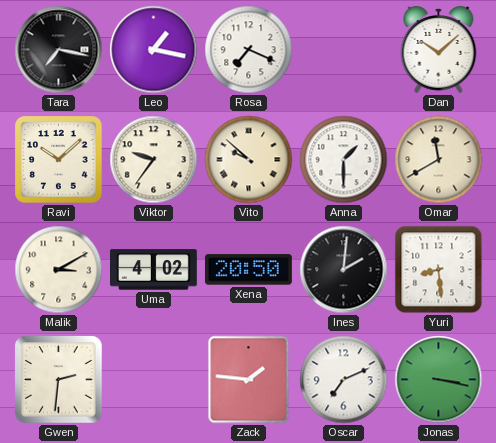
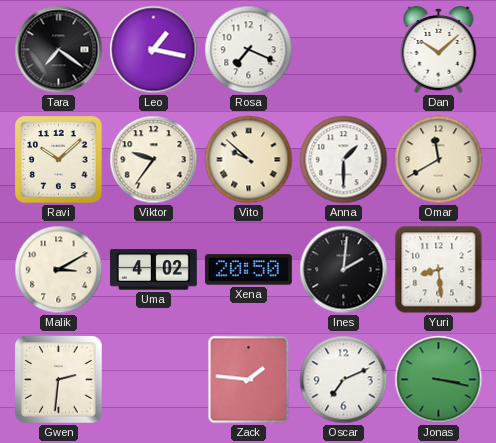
Tara: 7:17 -> 7:21
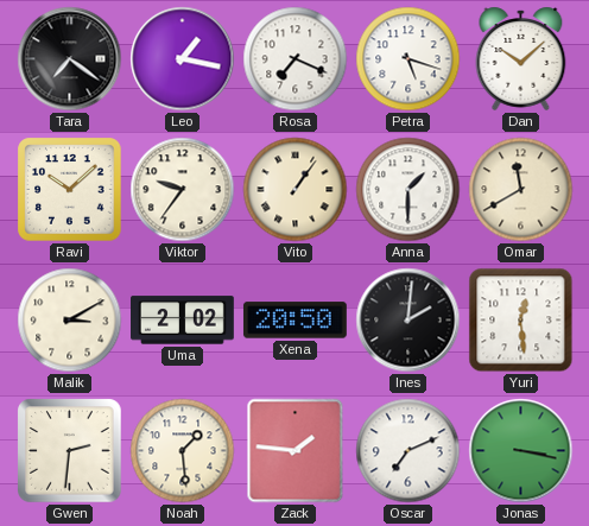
Petra: none -> 5:18
Vito: 9:52 -> 1:06
Uma: 4:02 -> 2:02
Yuri: 8:29 -> 12:29
Noah: none -> 1:29
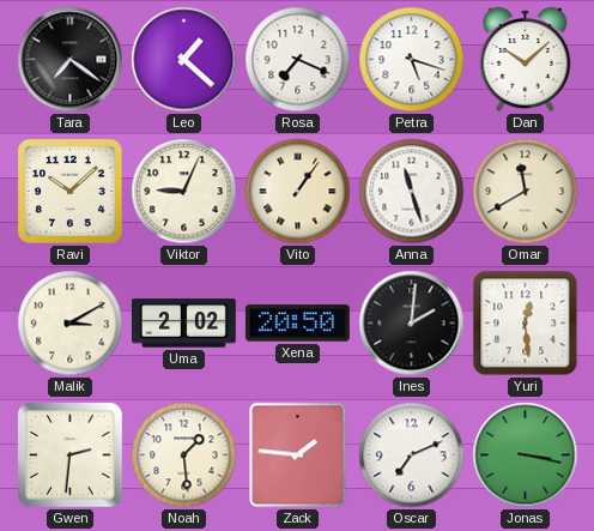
Leo: 1:17 -> 1:22
Viktor: 9:36 -> 9:04
Anna: 1:30 -> 11:27
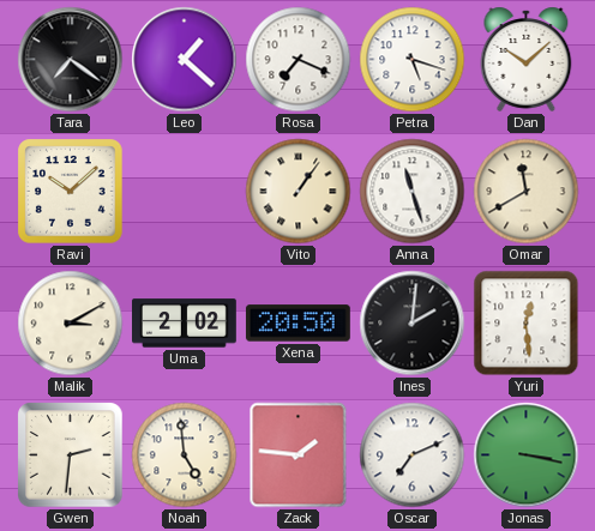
Viktor: 9:04 -> none
Noah: 1:29 -> 4:59
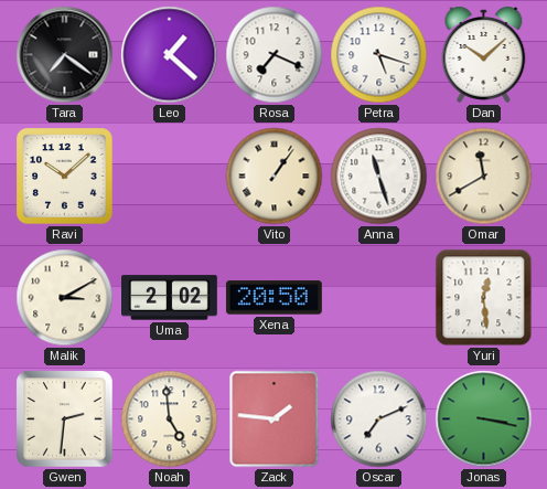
Ines: 2:01 -> none
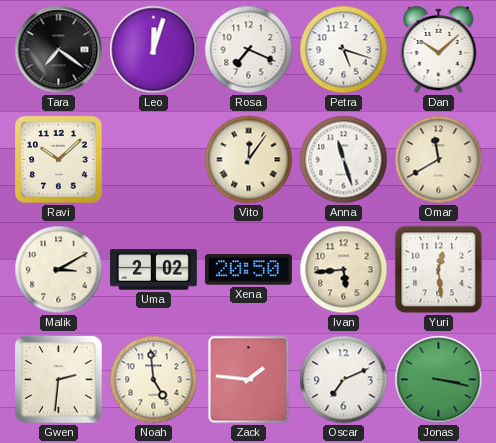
Leo: 1:22 -> 12:03
Vito: 1:06 -> 12:06
Ivan: none -> 5:44
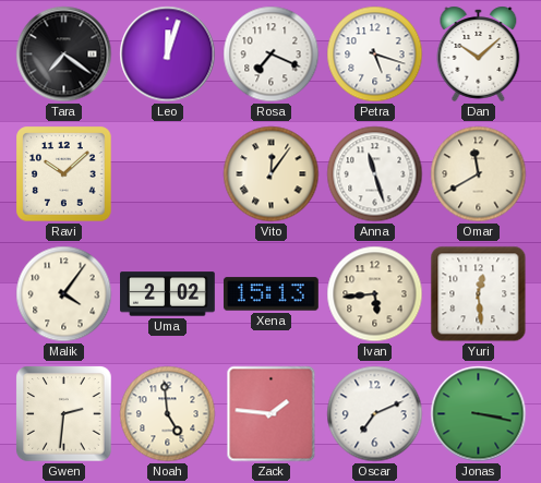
Malik: 3:10 -> 4:06
Xena: 20:50 -> 15:13
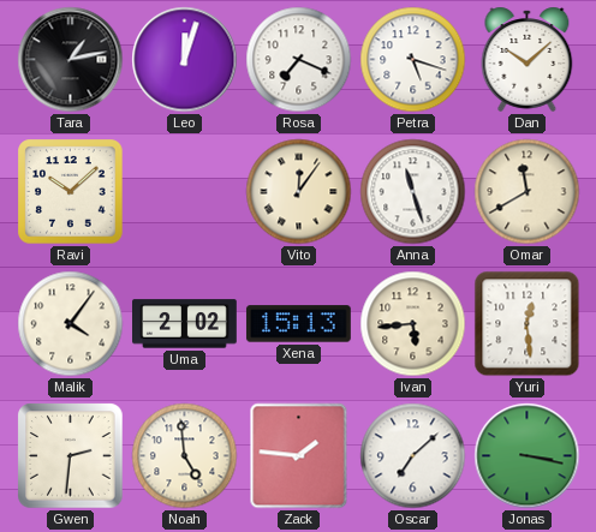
Tara: 7:21 -> 1:13
Oscar: 7:11 -> 7:08
